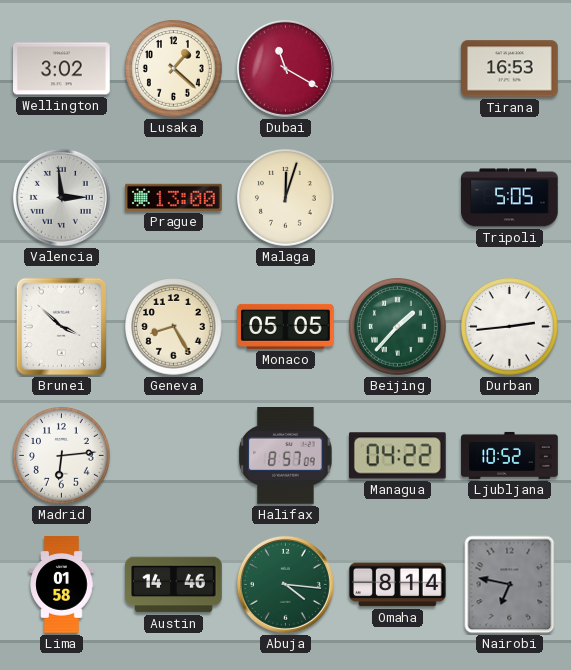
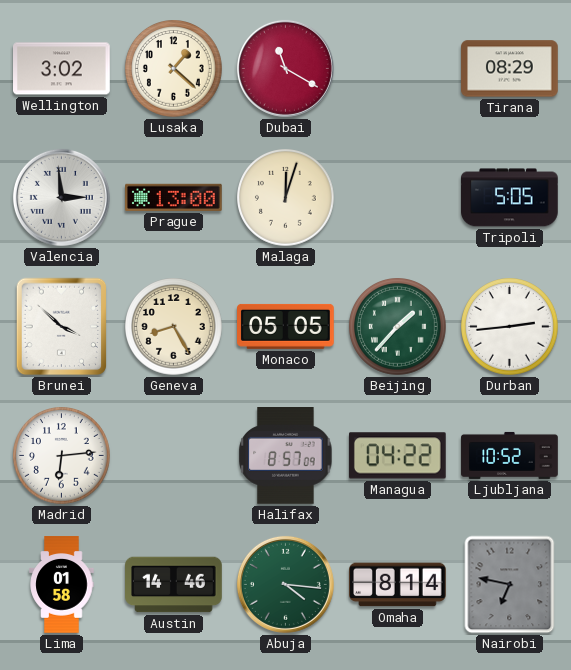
Tirana: 16:53 -> 08:29
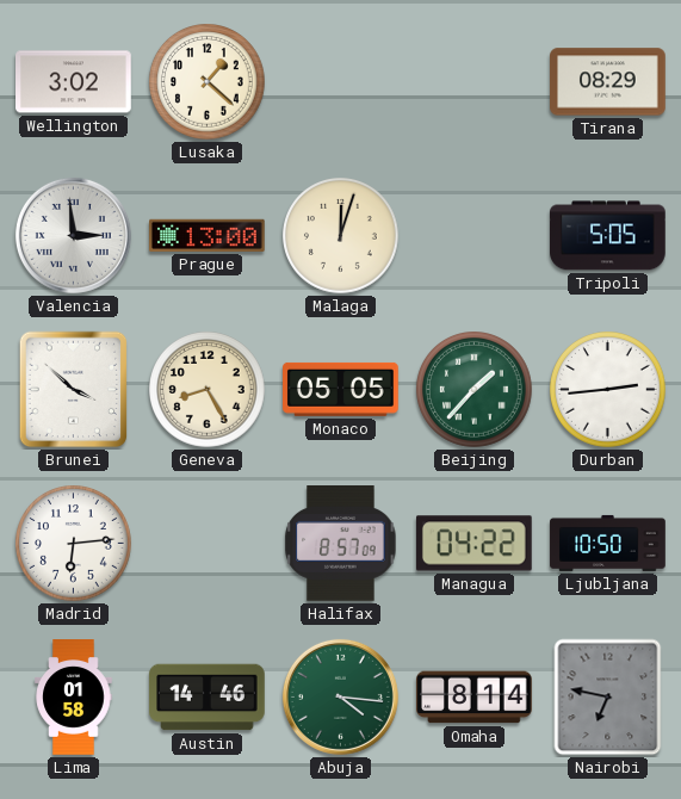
Dubai: 11:20 -> none
Ljubljana: 10:52 -> 10:50
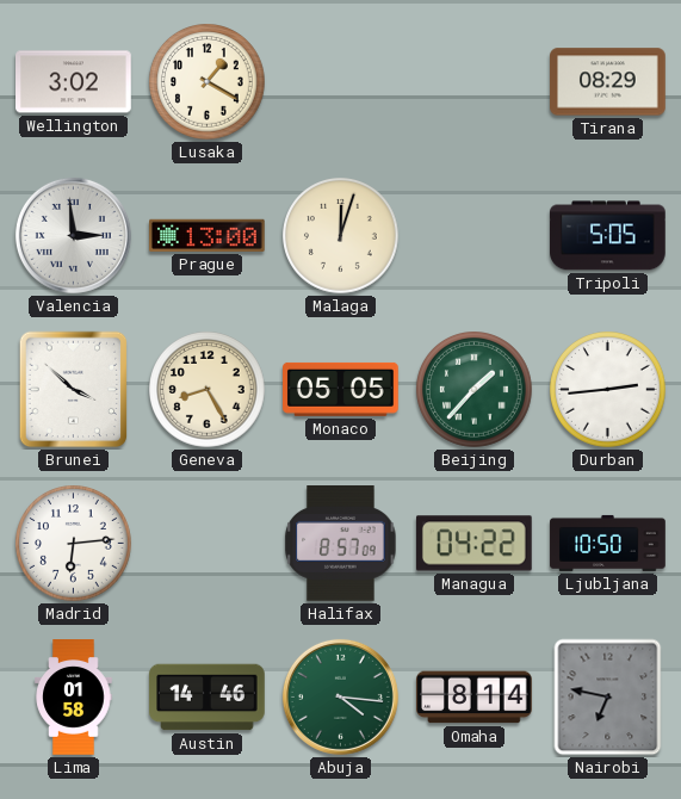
Lusaka: 1:22 -> 1:20
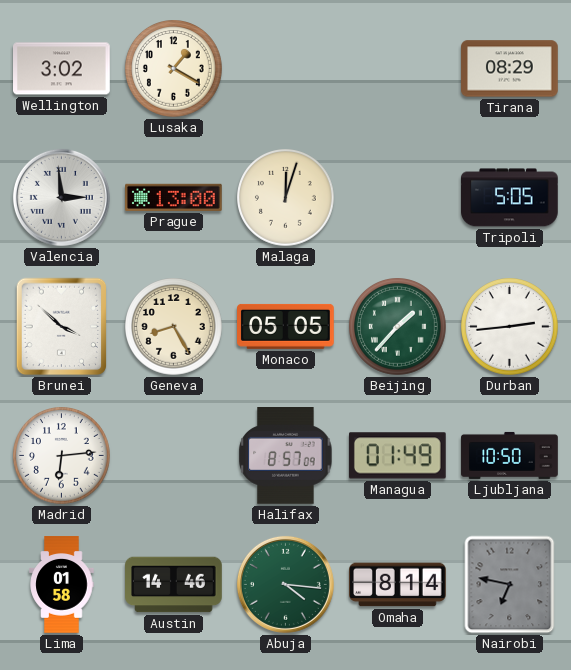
Managua: 04:22 -> 01:49
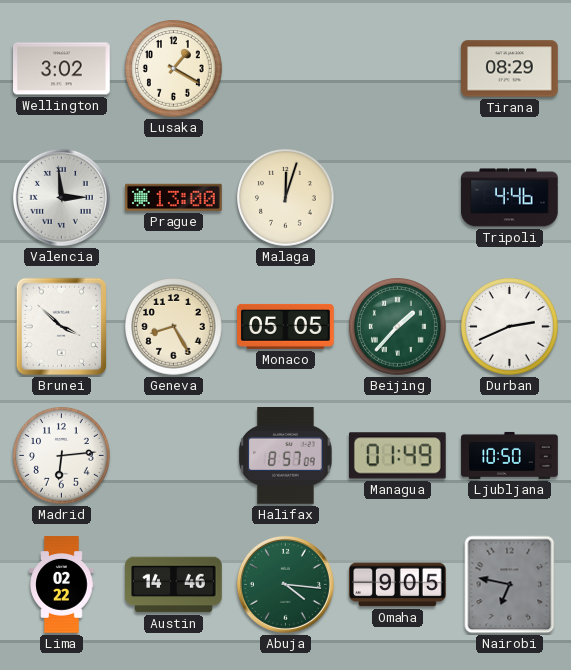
Tripoli: 5:05 -> 4:46
Durban: 2:44 -> 2:41
Lima: 01:58 -> 02:22
Omaha: 8:14 -> 9:05
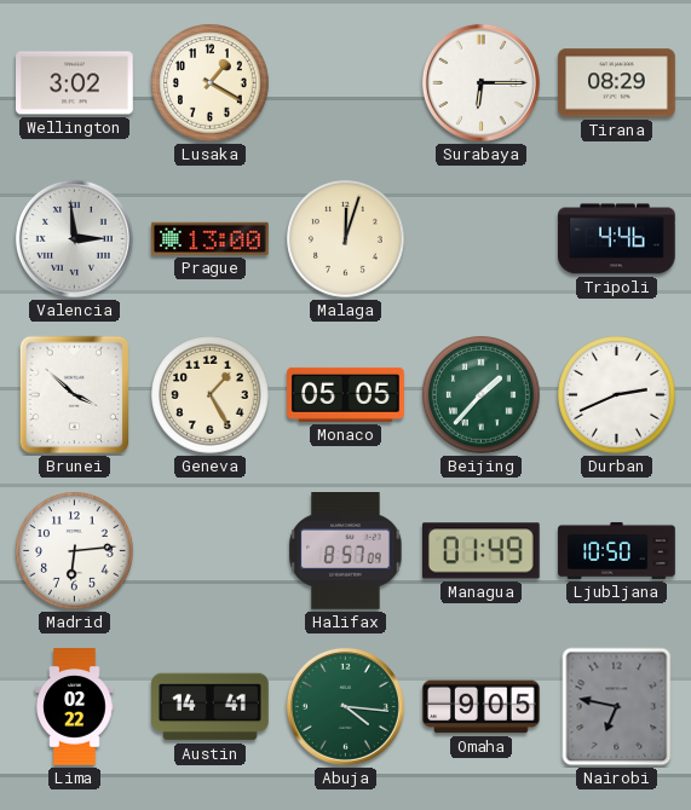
Surabaya: none -> 6:15
Geneva: 8:25 -> 1:25
Austin: 14:46 -> 14:41
